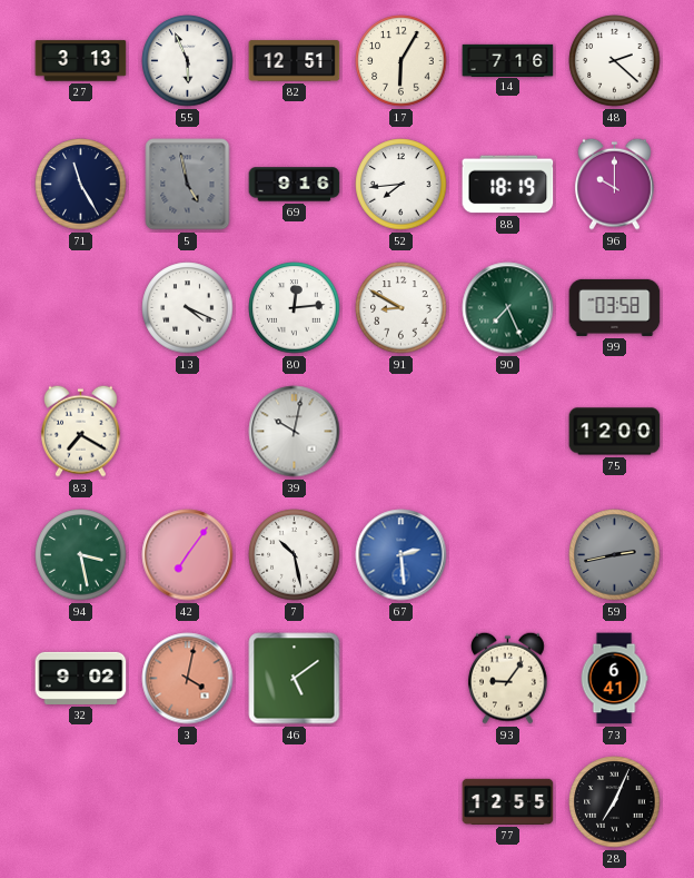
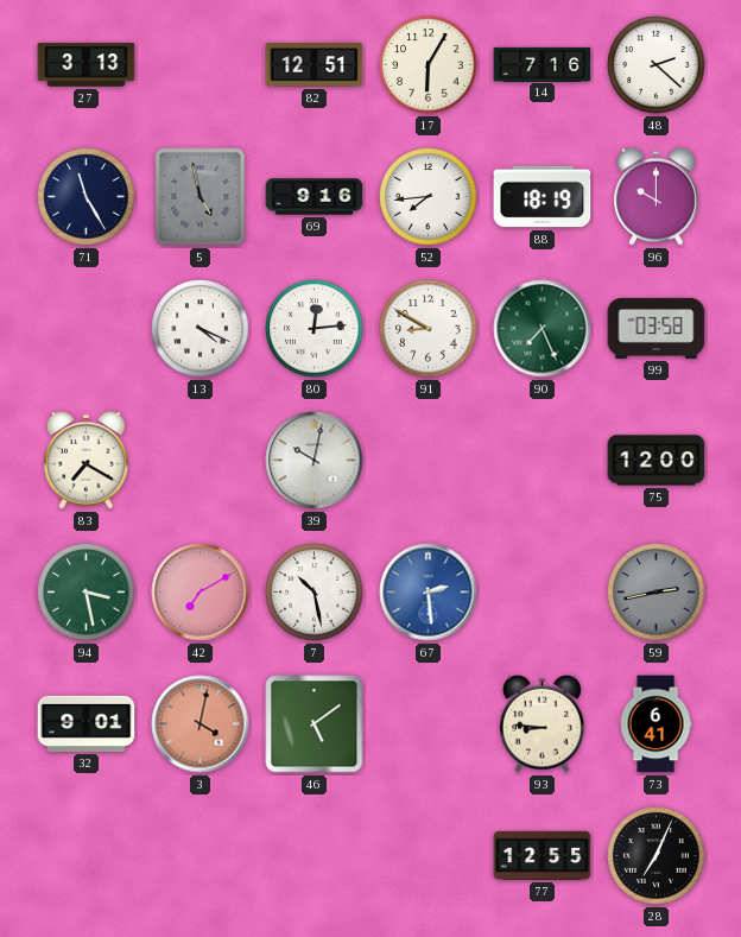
55: 5:56 -> none
42: 7:06 -> 7:10
32: 9:02 -> 9:01
93: 9:06 -> 8:46
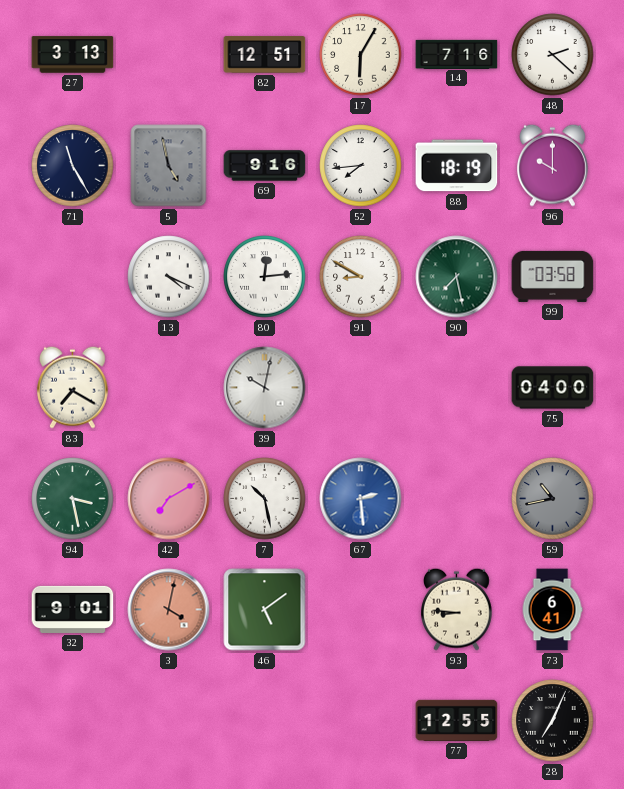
90: 7:26 -> 7:28
75: 12:00 -> 04:00
59: 2:43 -> 10:43
